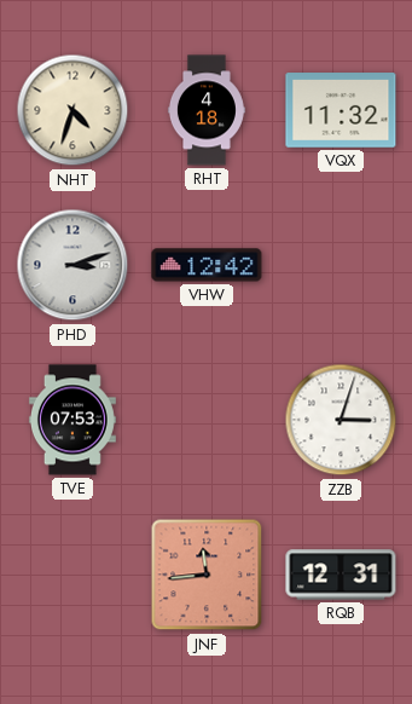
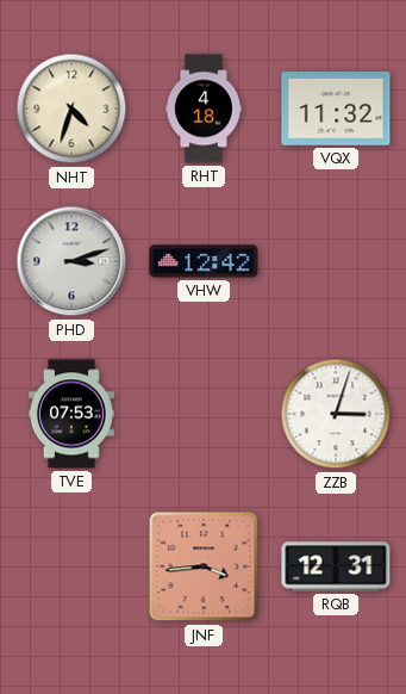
JNF: 11:44 -> 3:44
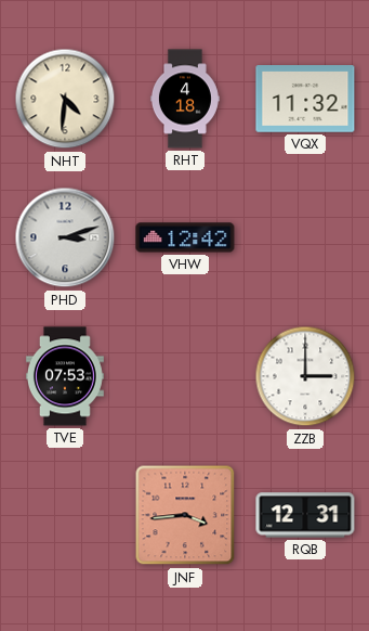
NHT: 4:33 -> 4:31
ZZB: 3:03 -> 3:00
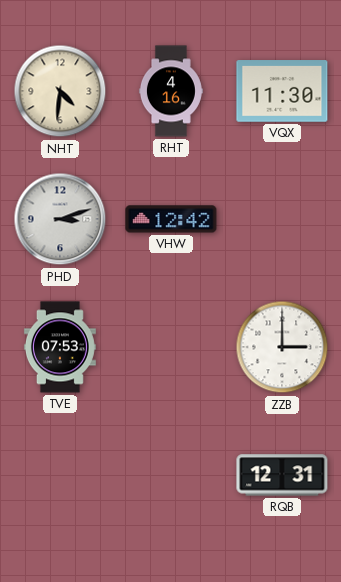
RHT: 4:18 -> 4:16
VQX: 11:32 -> 11:30
JNF: 3:44 -> none
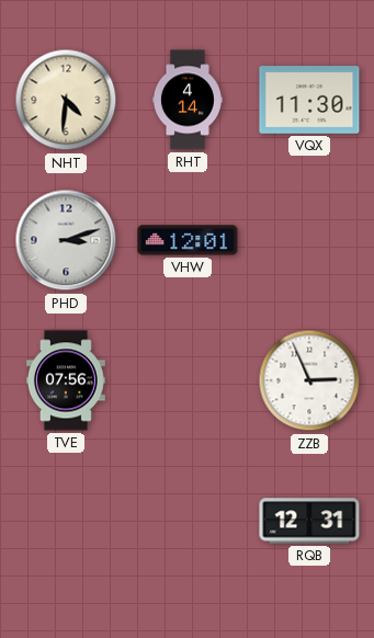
RHT: 4:16 -> 4:14
VHW: 12:42 -> 12:01
TVE: 07:53 -> 07:56
ZZB: 3:00 -> 2:56
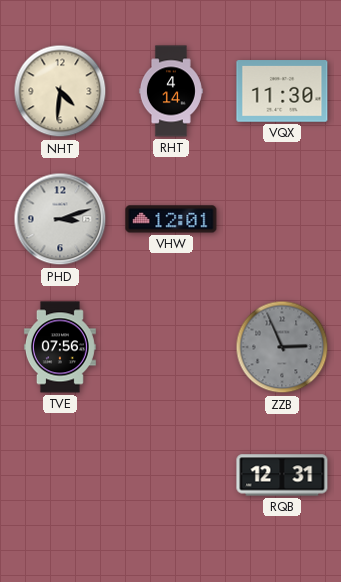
ZZB dial: white -> grey
